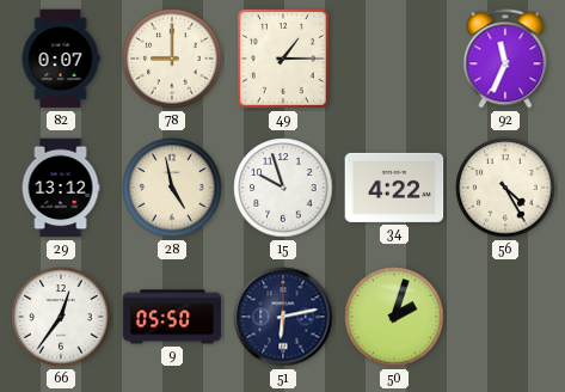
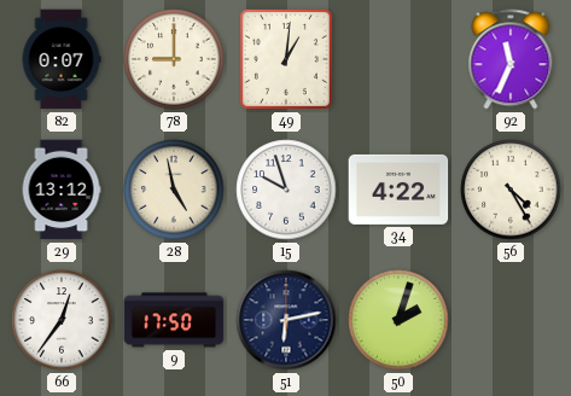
49: 1:15 -> 1:01
9: 05:50 -> 17:50
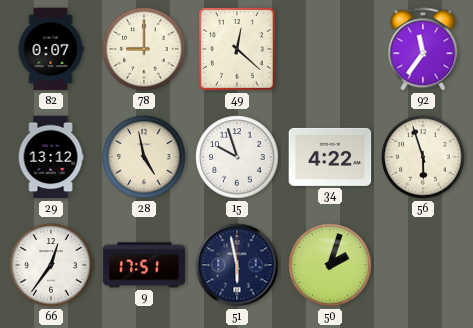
49: 1:01 -> 12:22
92: 11:34 -> 11:36
56: 4:25 -> 5:57
9: 17:50 -> 17:51
51: 6:13 -> 5:58
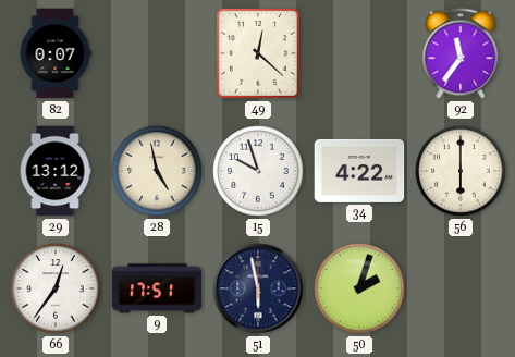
78: 9:00 -> none
56: 5:57 -> 6:00
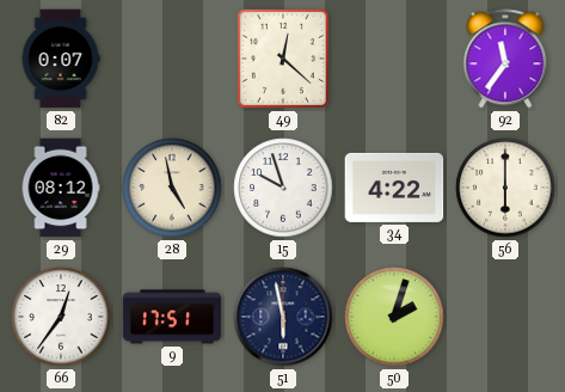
29: 13:12 -> 08:12
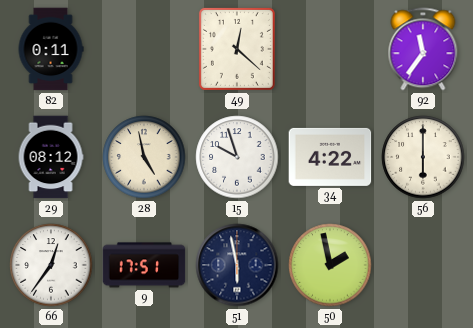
82: 0:07 -> 0:11
50: 2:03 -> 1:58
